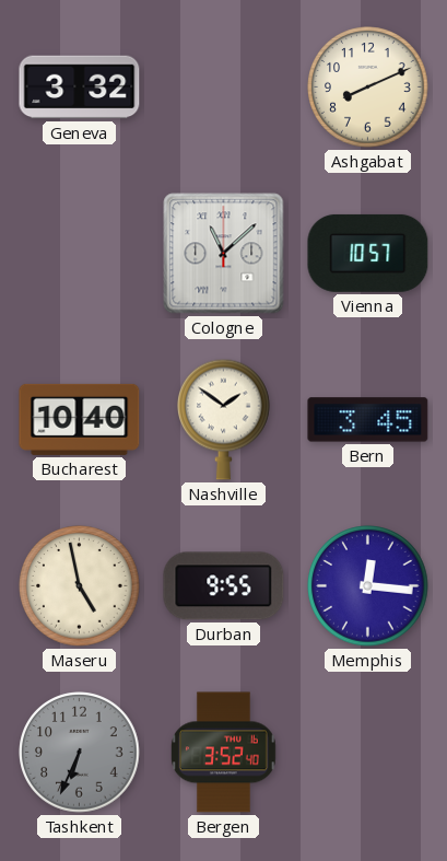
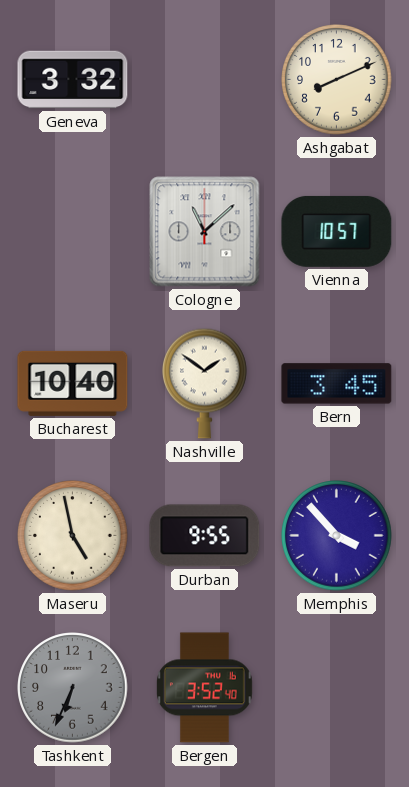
Memphis: 12:16 -> 3:53
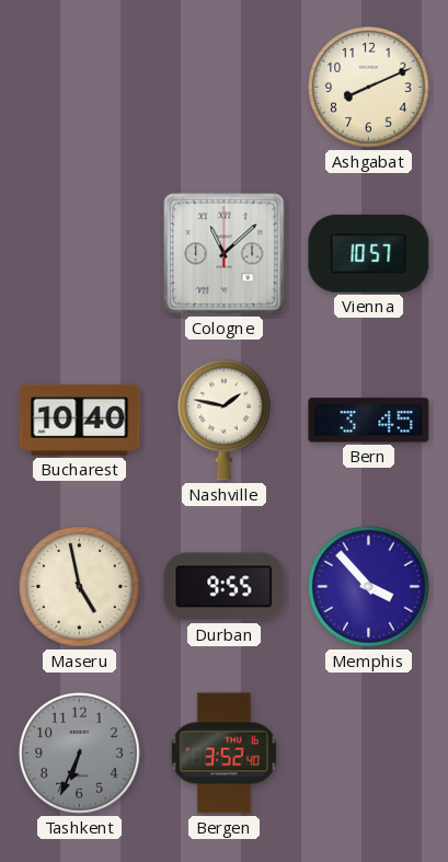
Geneva: 3:32 -> none
Nashville: 1:51 -> 1:47
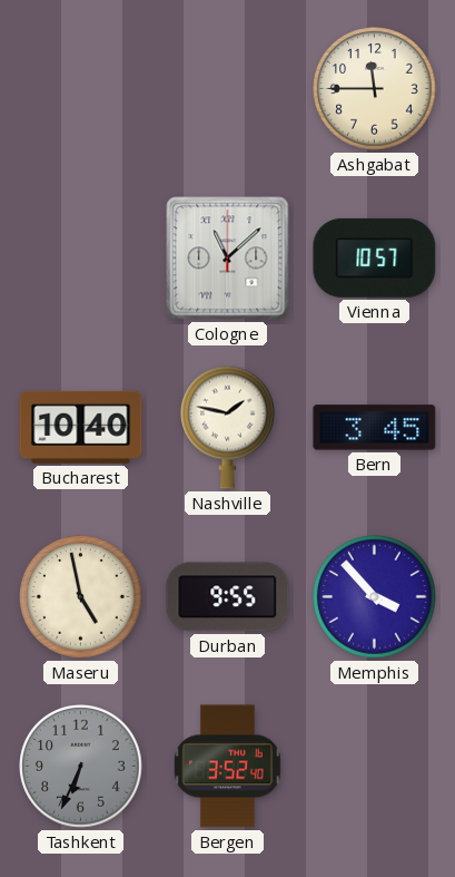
Ashgabat: 8:11 -> 11:45
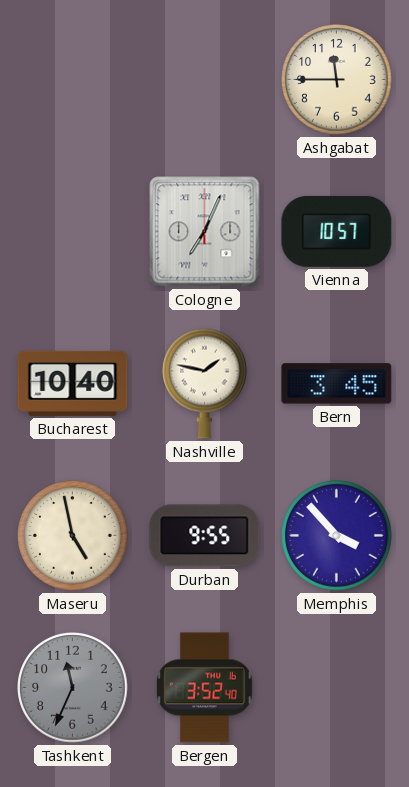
Cologne: 11:08 -> 7:04
Tashkent: 6:34 -> 11:34
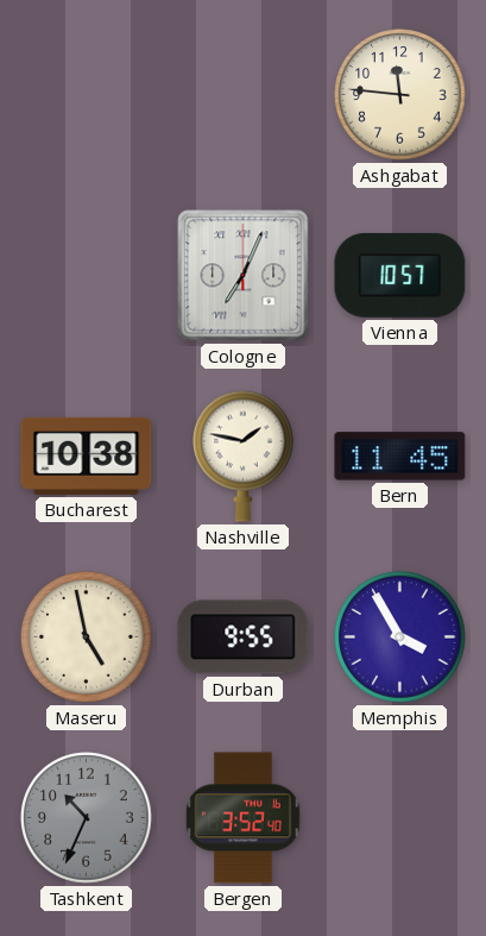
Ashgabat: 11:45 -> 11:46
Bucharest: 10:40 -> 10:38
Bern: 3:45 -> 11:45
Memphis: 3:53 -> 3:55
Tashkent: 11:34 -> 10:34
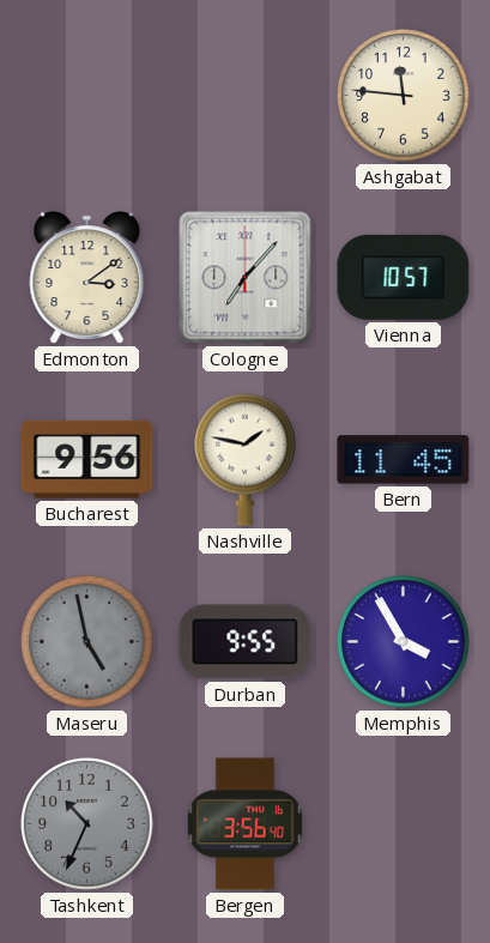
Edmonton: none -> 3:09
Cologne: 7:04 -> 7:07
Bucharest: 10:38 -> 9:56
Maseru dial: cream -> grey
Bergen: 3:52 -> 3:56
